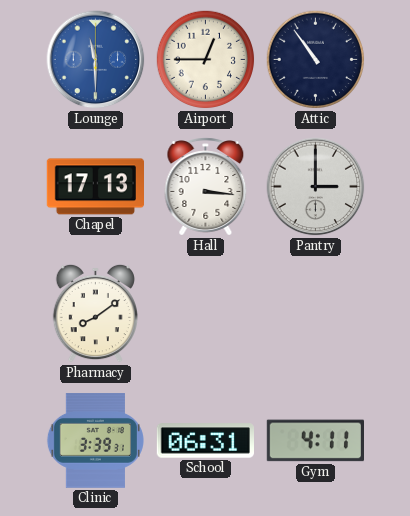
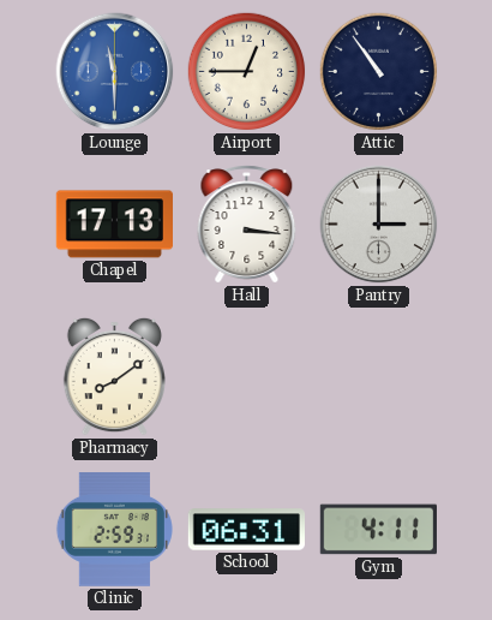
Clinic: 3:39 -> 2:59
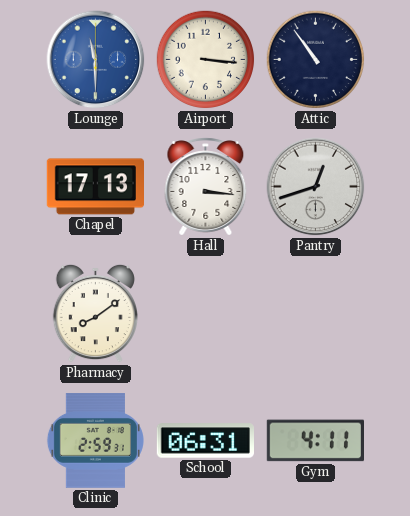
Airport: 12:45 -> 3:16
Pantry: 3:00 -> 12:42
